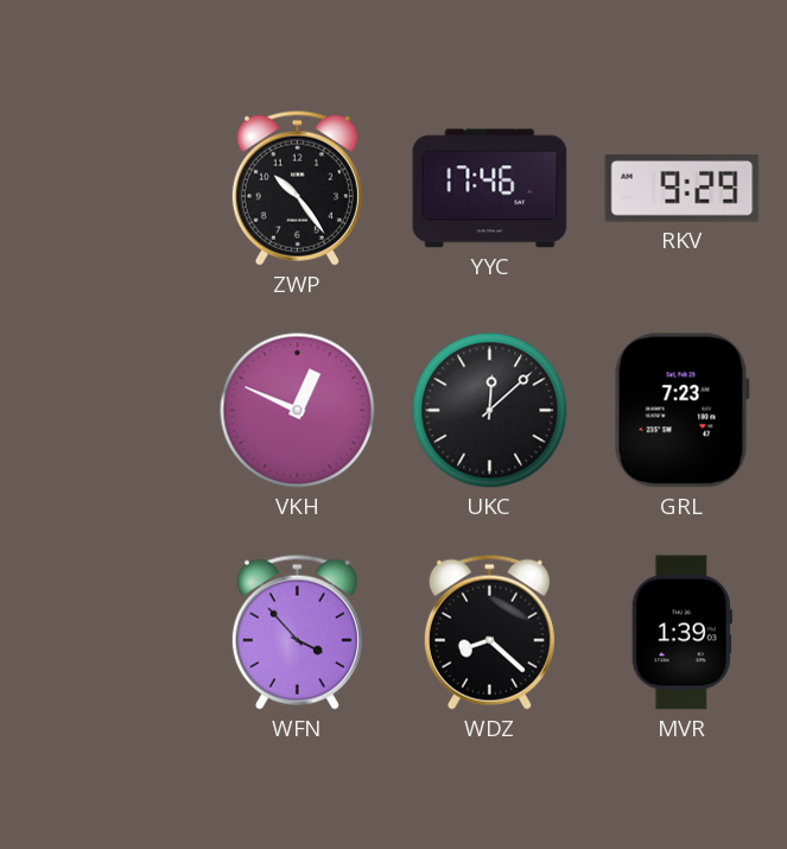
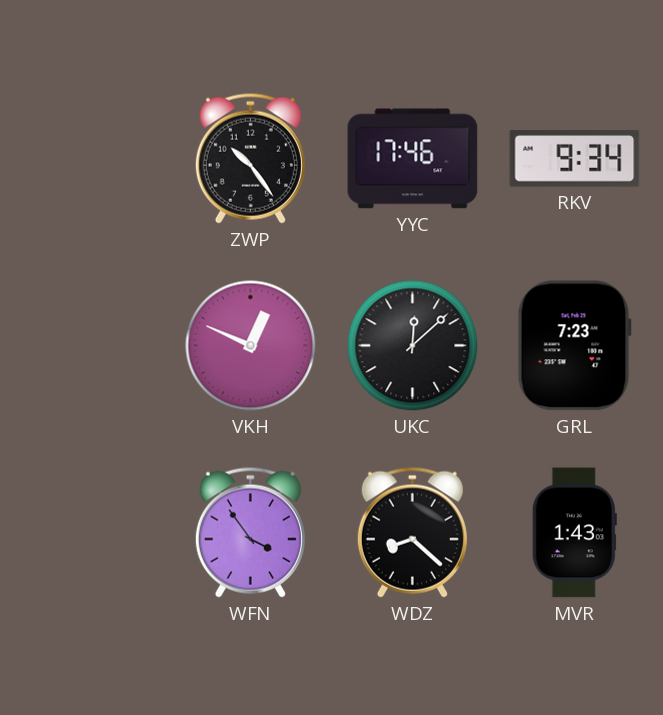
RKV: 9:29 -> 9:34
WFN: 3:53 -> 3:54
MVR: 1:39 -> 1:43
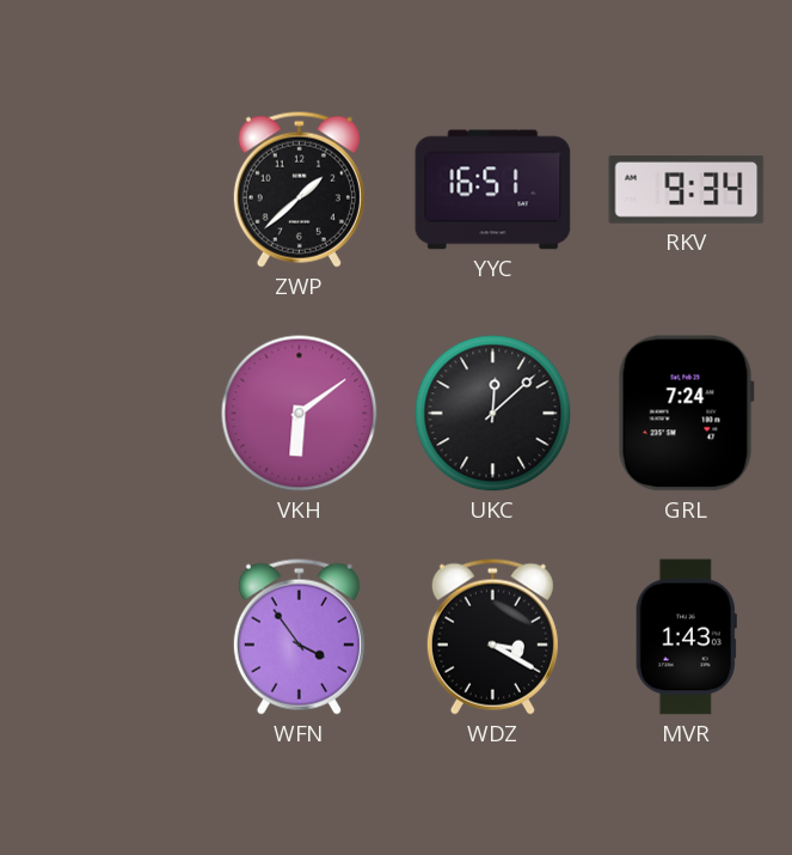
ZWP: 10:24 -> 1:38
YYC: 17:46 -> 16:51
VKH: 12:49 -> 6:09
GRL: 7:23 -> 7:24
WDZ: 8:22 -> 3:20
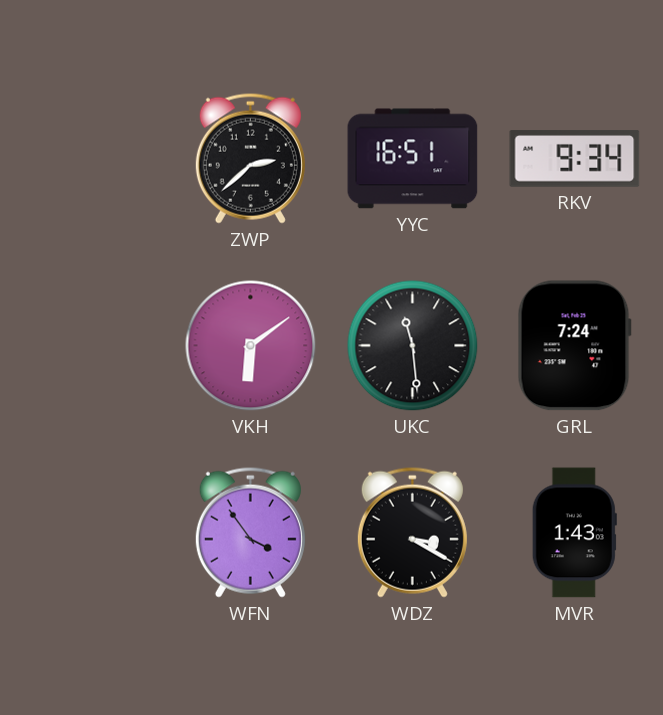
ZWP: 1:38 -> 2:38
UKC: 12:08 -> 11:29
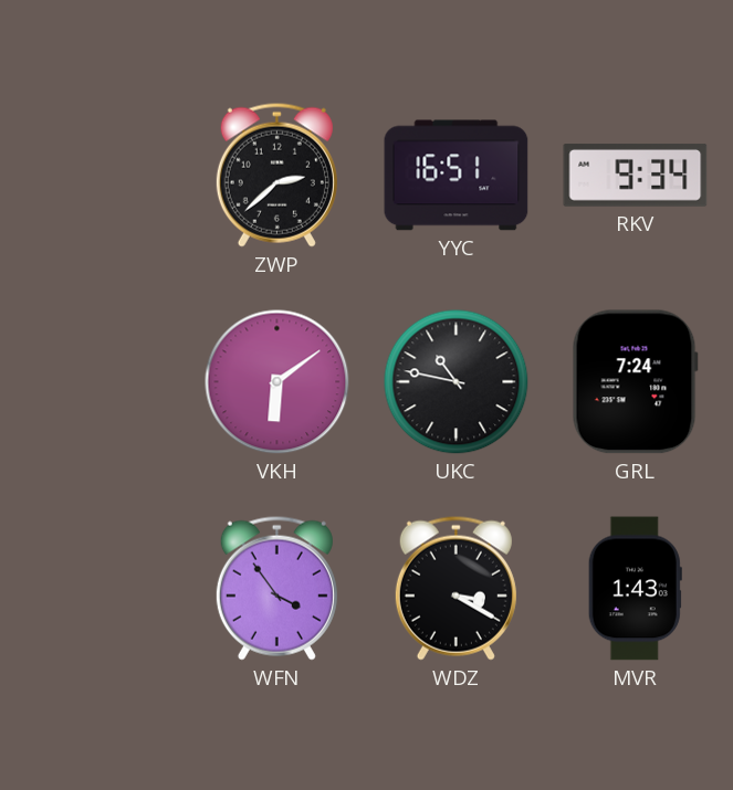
UKC: 11:29 -> 10:47
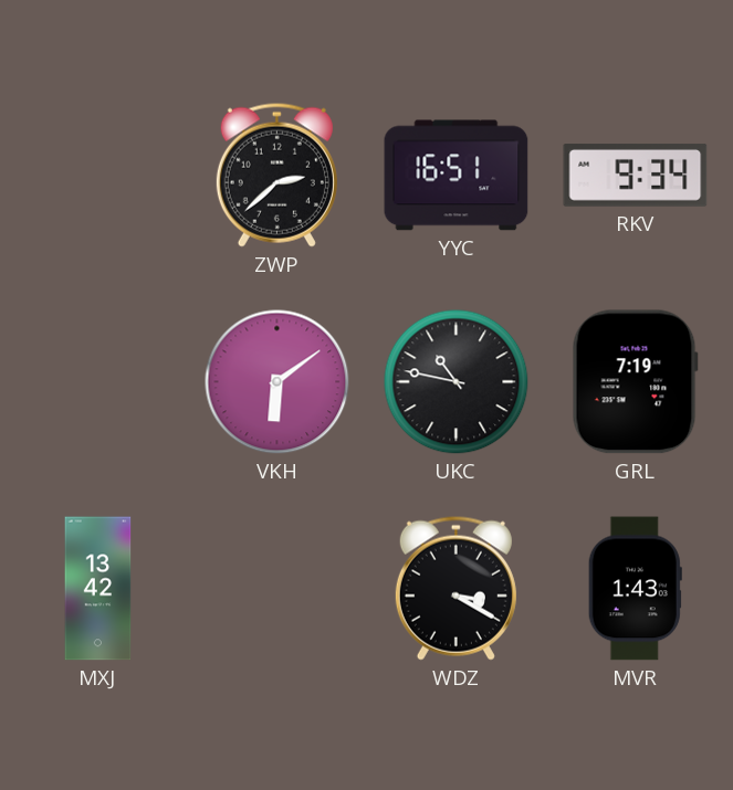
GRL: 7:24 -> 7:19
MXJ: none -> 13:42
WFN: 3:54 -> none
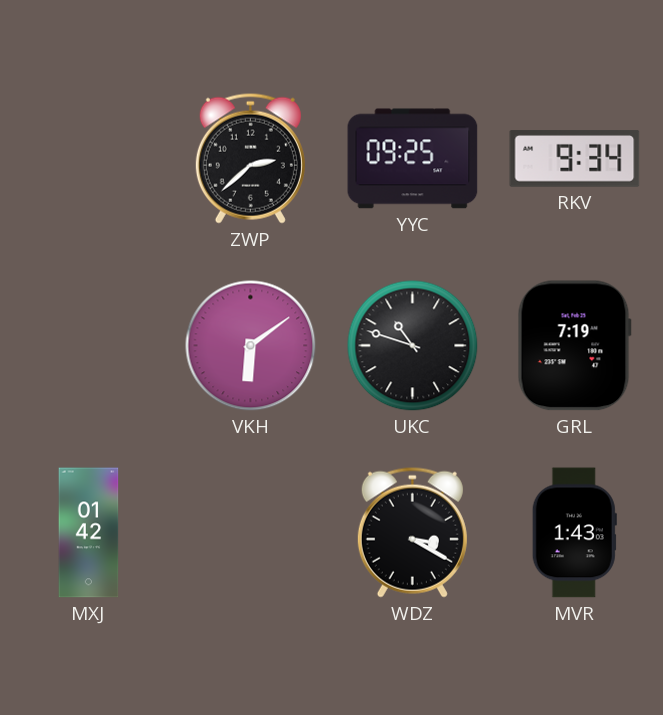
YYC: 16:51 -> 09:25
UKC: 10:47 -> 10:48
MXJ: 13:42 -> 01:42
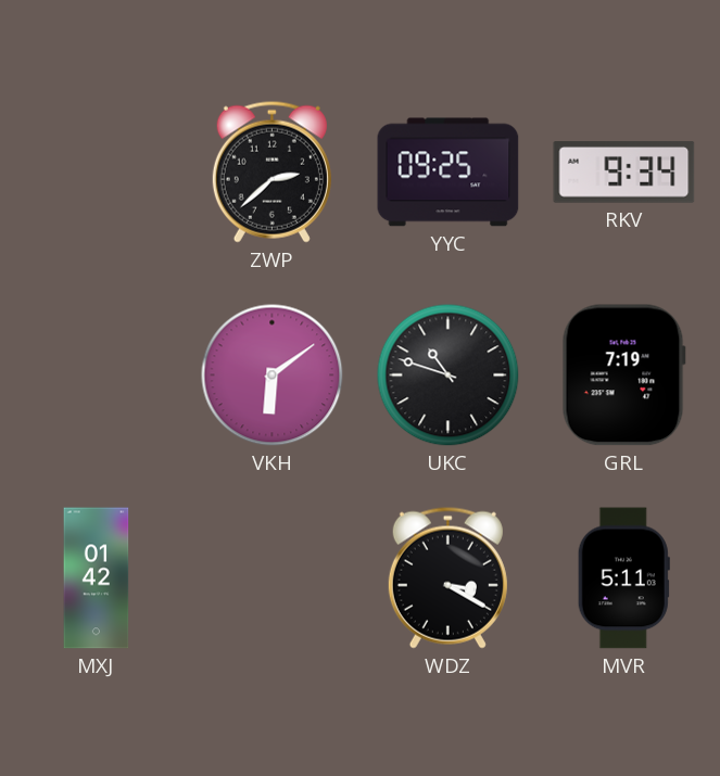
MVR: 1:43 -> 5:11
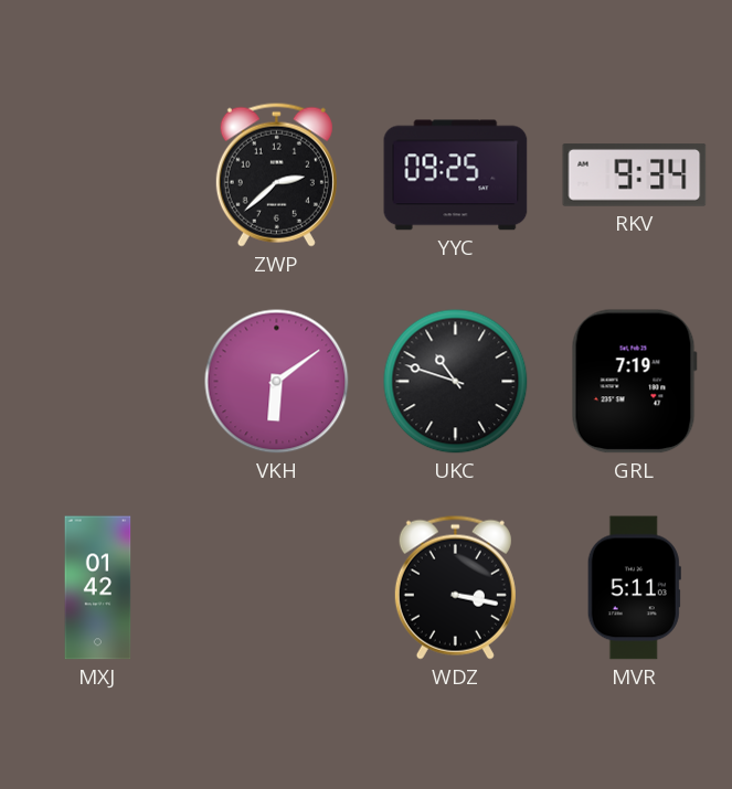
WDZ: 3:20 -> 3:17
